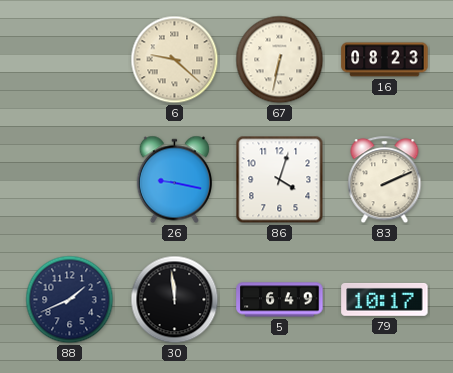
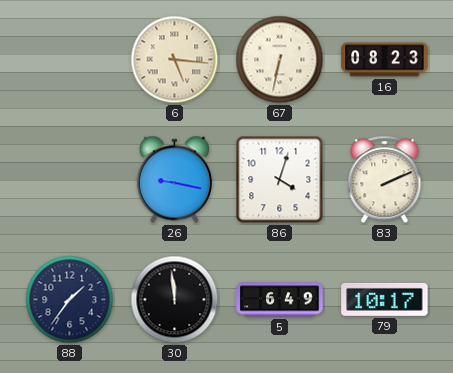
6: 9:22 -> 5:16
88: 1:41 -> 1:36
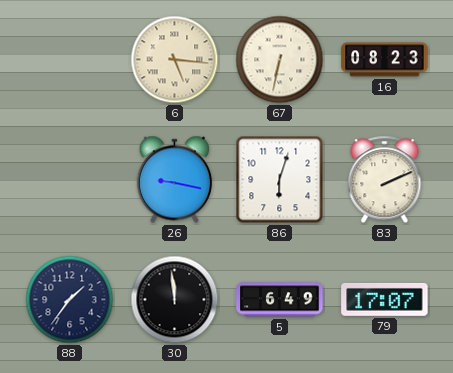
86: 4:03 -> 6:03
79: 10:17 -> 17:07
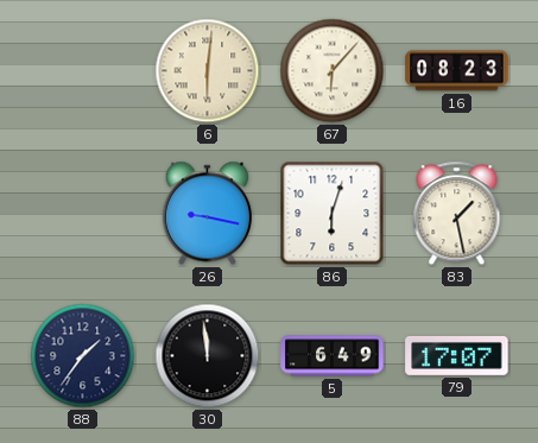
6: 5:16 -> 6:01
67: 6:32 -> 6:07
83: 2:11 -> 1:28
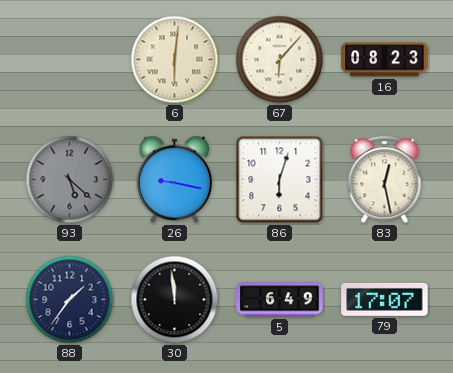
93: none -> 5:22
83: 1:28 -> 12:28
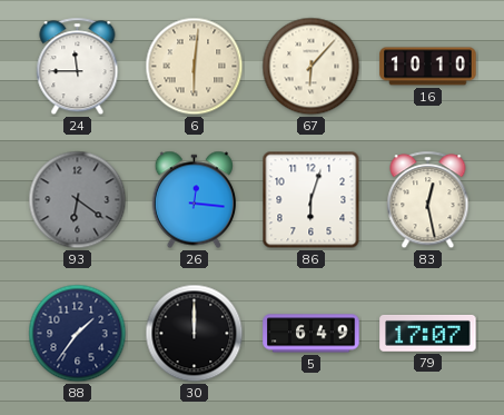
24: none -> 11:45
16: 08:23 -> 10:10
93: 5:22 -> 6:21
26: 9:17 -> 12:16
30: 11:59 -> 12:00
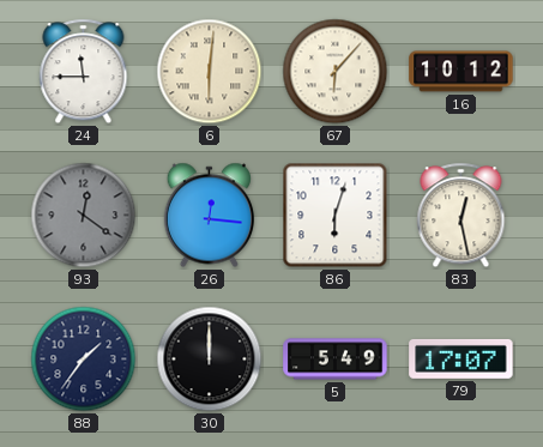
16: 10:10 -> 10:12
93: 6:21 -> 12:21
5: 6:49 -> 5:49
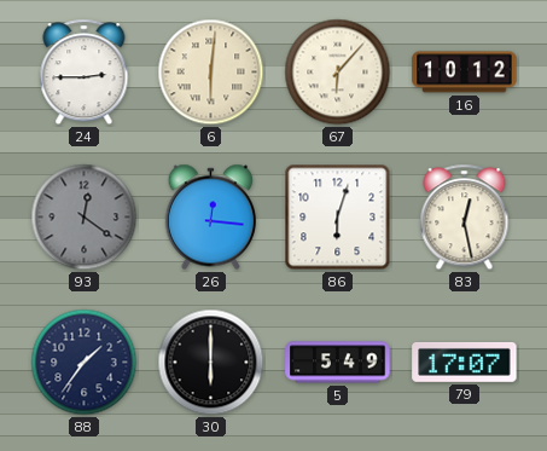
24: 11:45 -> 2:45
30: 12:00 -> 6:00
